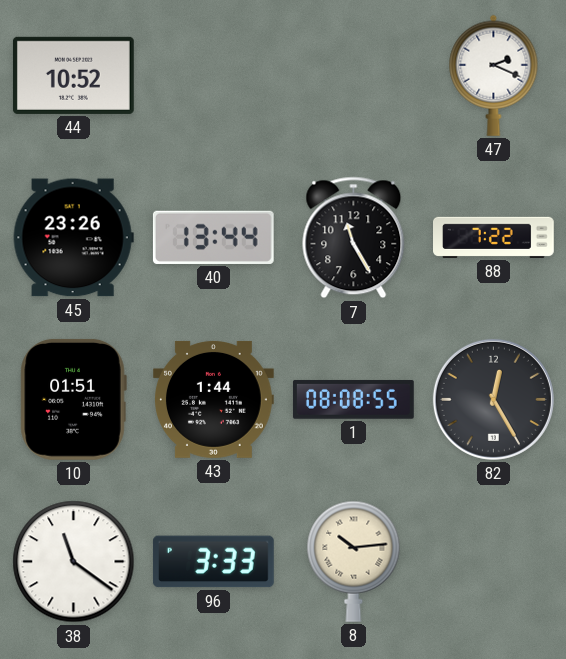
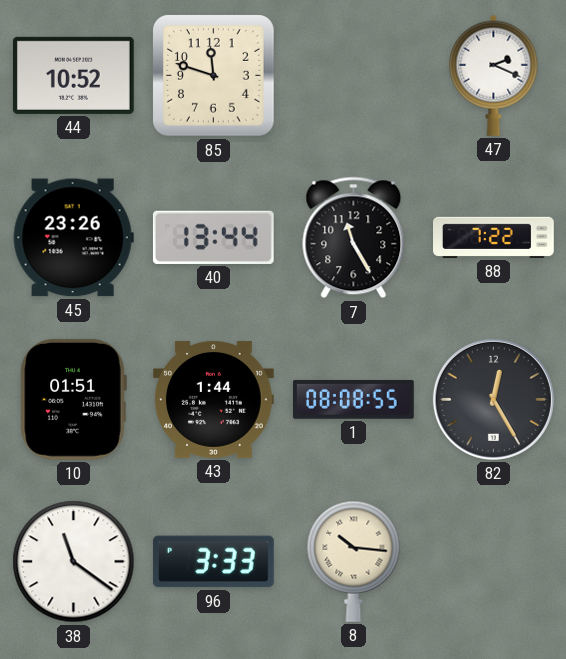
85: none -> 11:48
8: 10:14 -> 10:16
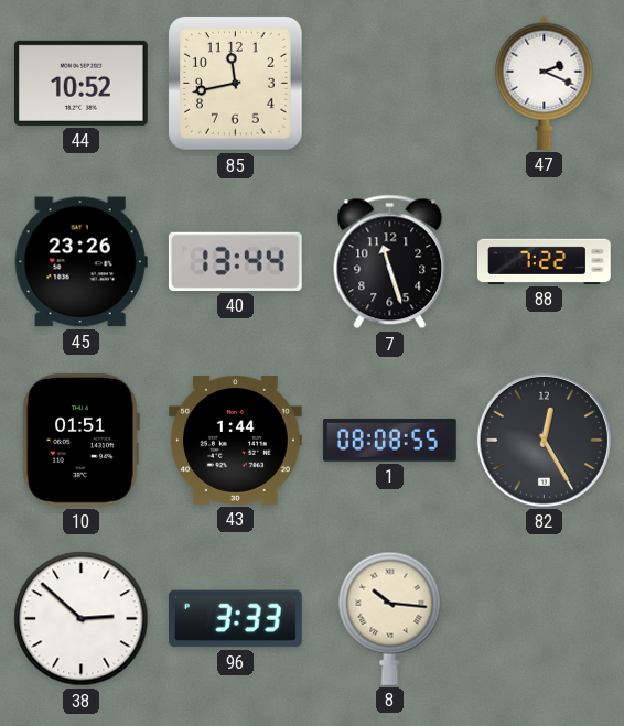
85: 11:48 -> 11:43
7: 11:25 -> 11:27
38: 11:21 -> 2:52
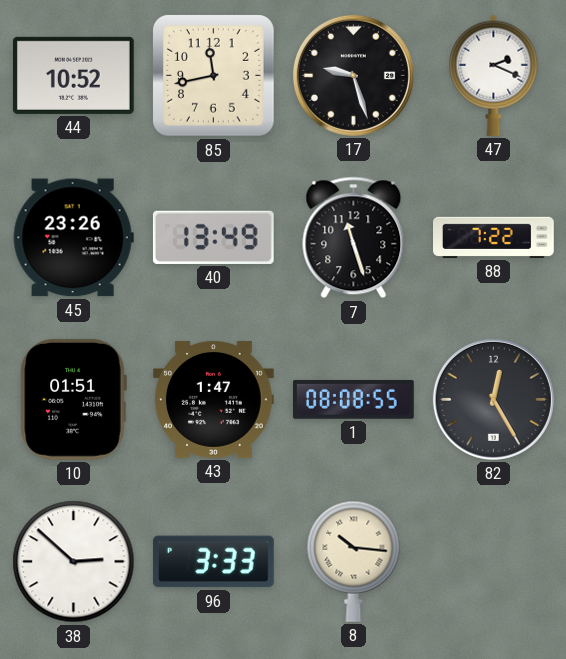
17: none -> 9:27
40: 13:44 -> 13:49
43: 1:44 -> 1:47
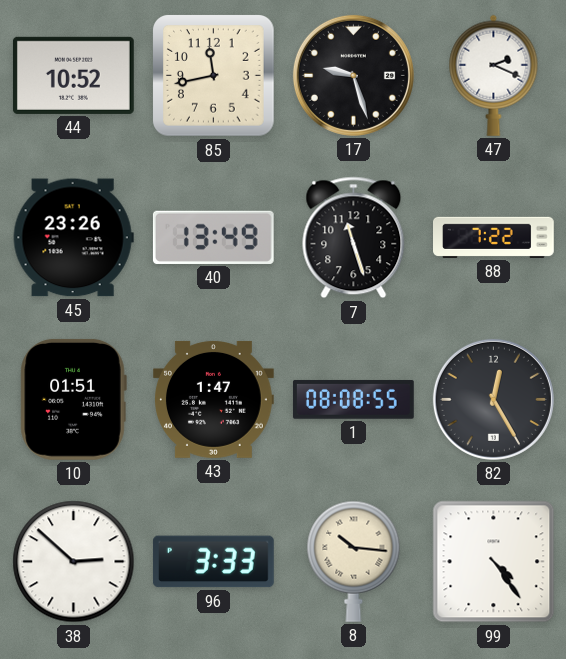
99: none -> 4:24
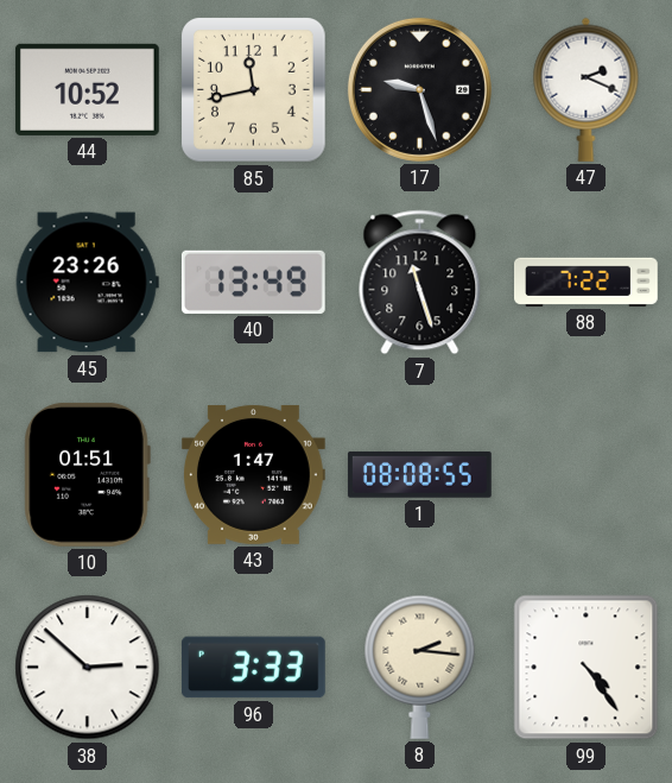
82: 12:25 -> none
8: 10:16 -> 2:16
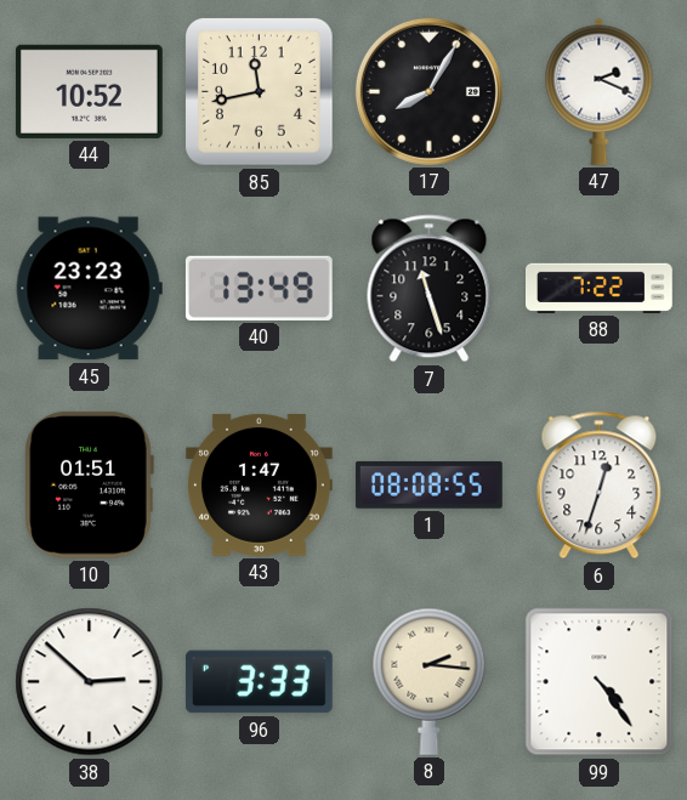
17: 9:27 -> 8:05
45: 23:26 -> 23:23
6: none -> 12:33
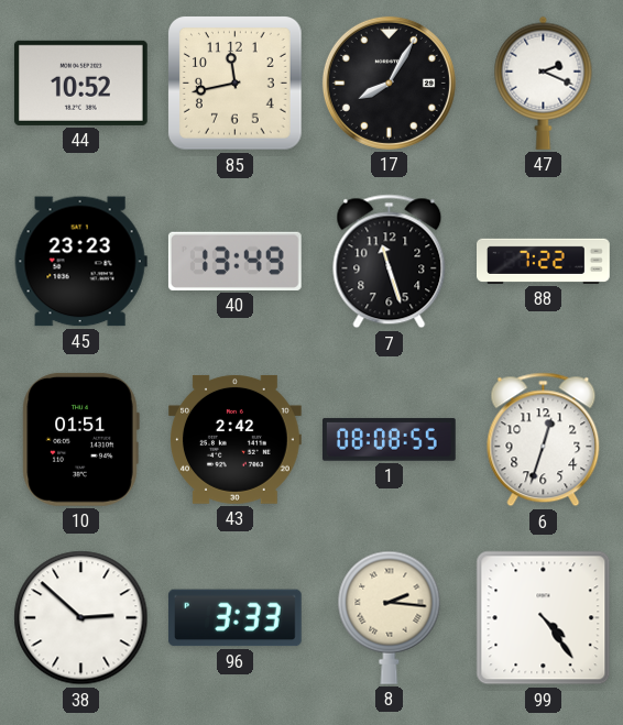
43: 1:47 -> 2:42
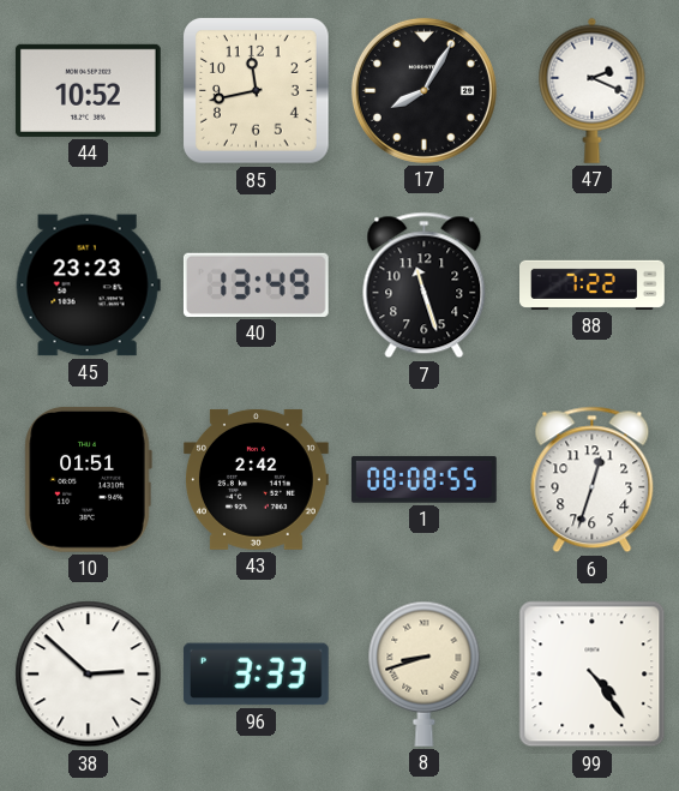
8: 2:16 -> 8:42
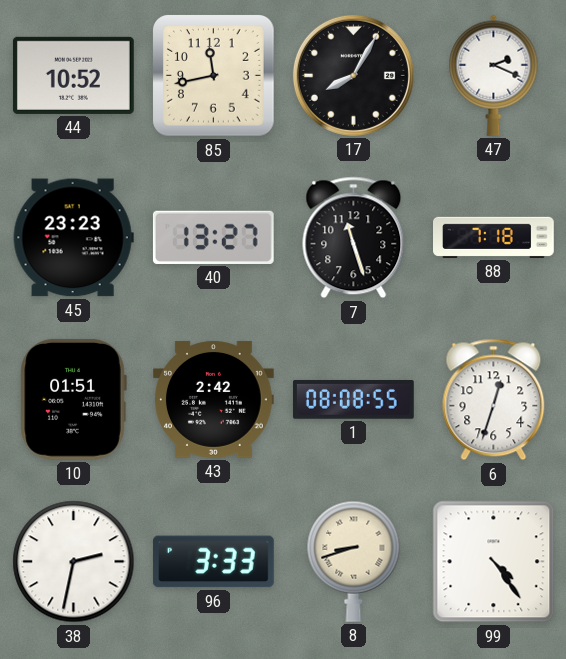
40: 13:49 -> 13:27
88: 7:22 -> 7:18
38: 2:52 -> 2:32
